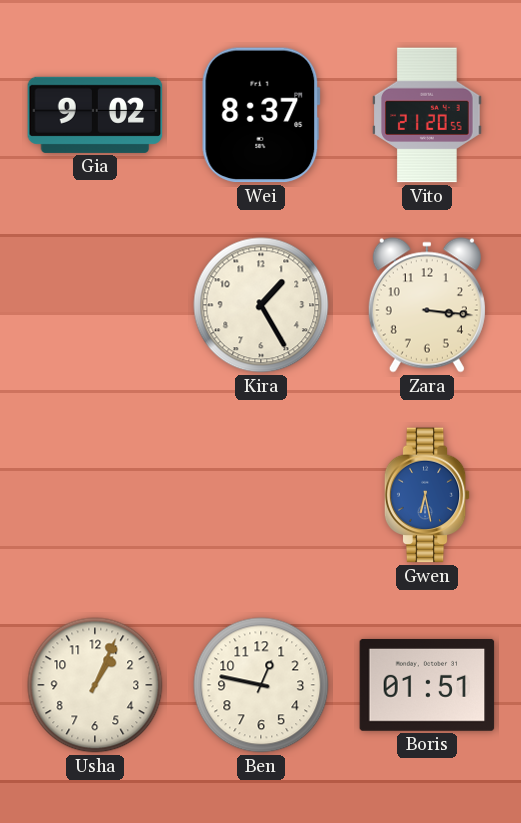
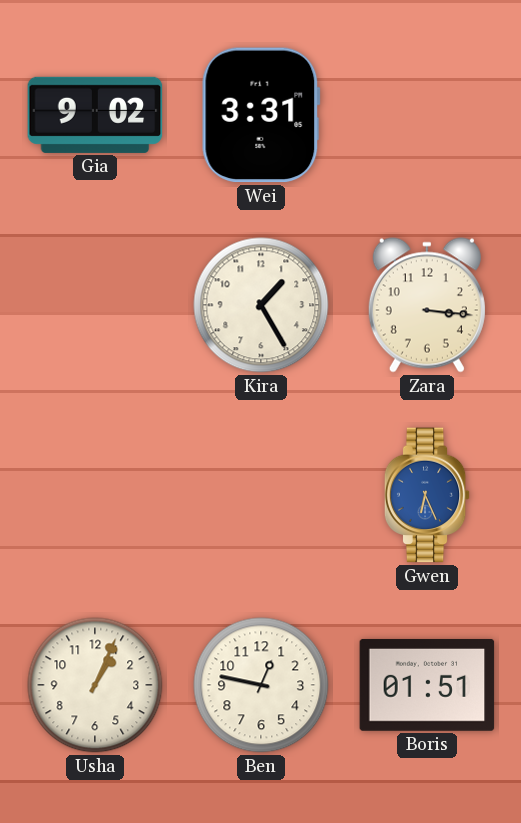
Wei: 8:37 -> 3:31
Vito: 21:20 -> none
Gwen: 6:28 -> 6:26
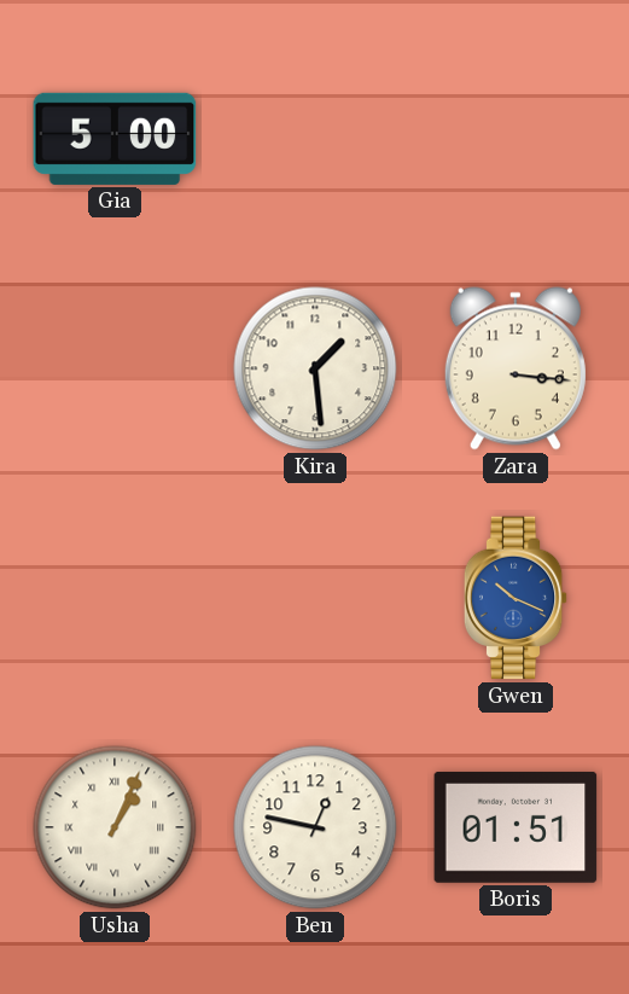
Gia: 9:02 -> 5:00
Wei: 3:31 -> none
Kira: 1:25 -> 1:29
Gwen: 6:26 -> 10:19
Usha numerals: Arabic -> Roman
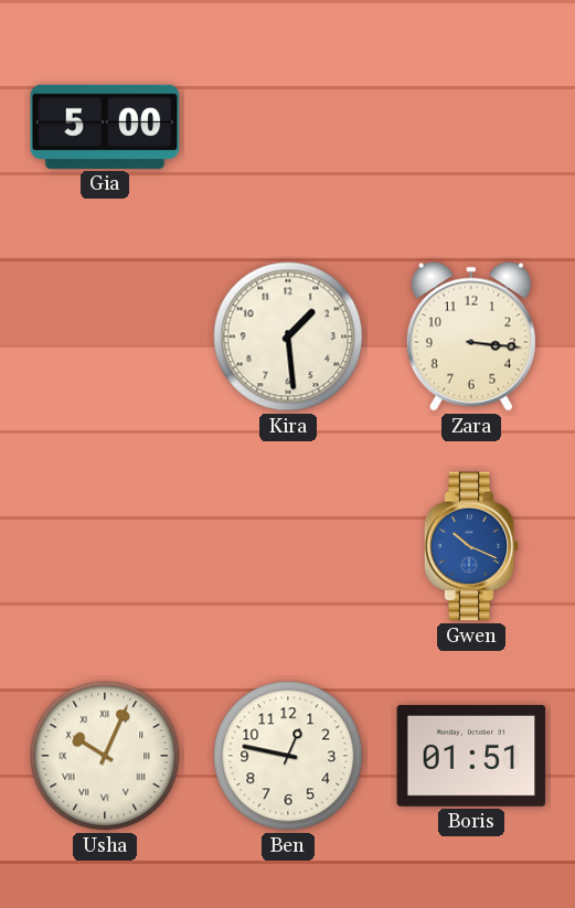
Usha: 1:04 -> 10:04
